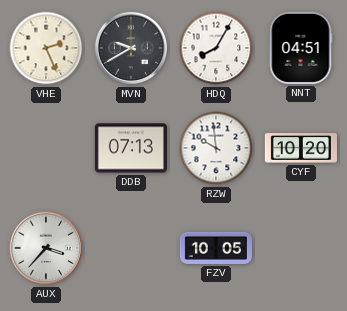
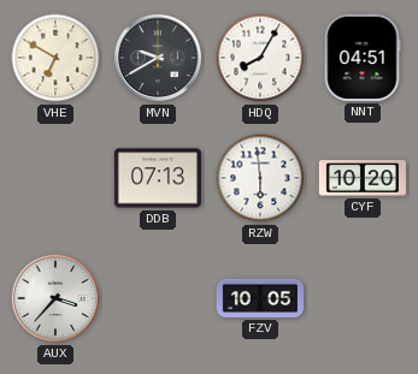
VHE: 2:26 -> 6:50
RZW: 9:59 -> 5:59
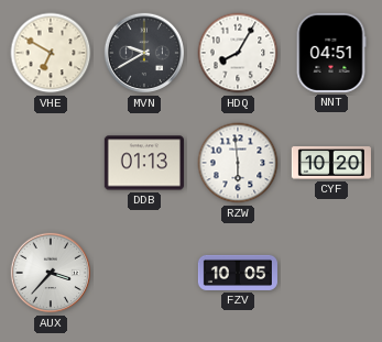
DDB: 07:13 -> 01:13
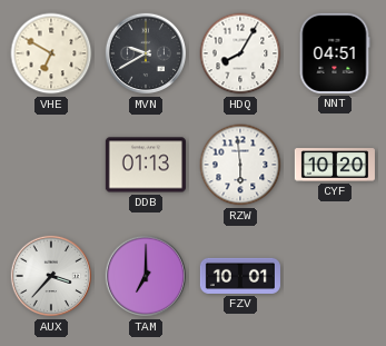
TAM: none -> 7:00
FZV: 10:05 -> 10:01
